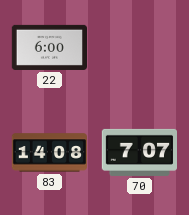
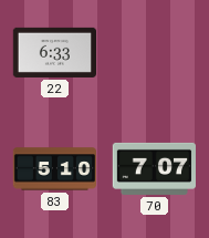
22: 6:00 -> 6:33
83: 14:08 -> 5:10
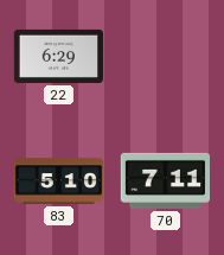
22: 6:33 -> 6:29
70: 7:07 -> 7:11
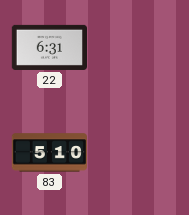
22: 6:29 -> 6:31
70: 7:11 -> none
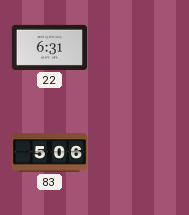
83: 5:10 -> 5:06
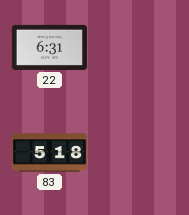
83: 5:06 -> 5:18
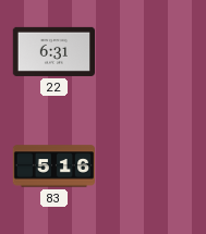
83: 5:18 -> 5:16
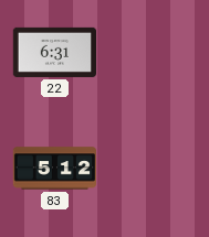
83: 5:16 -> 5:12
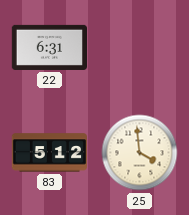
25: none -> 3:59
